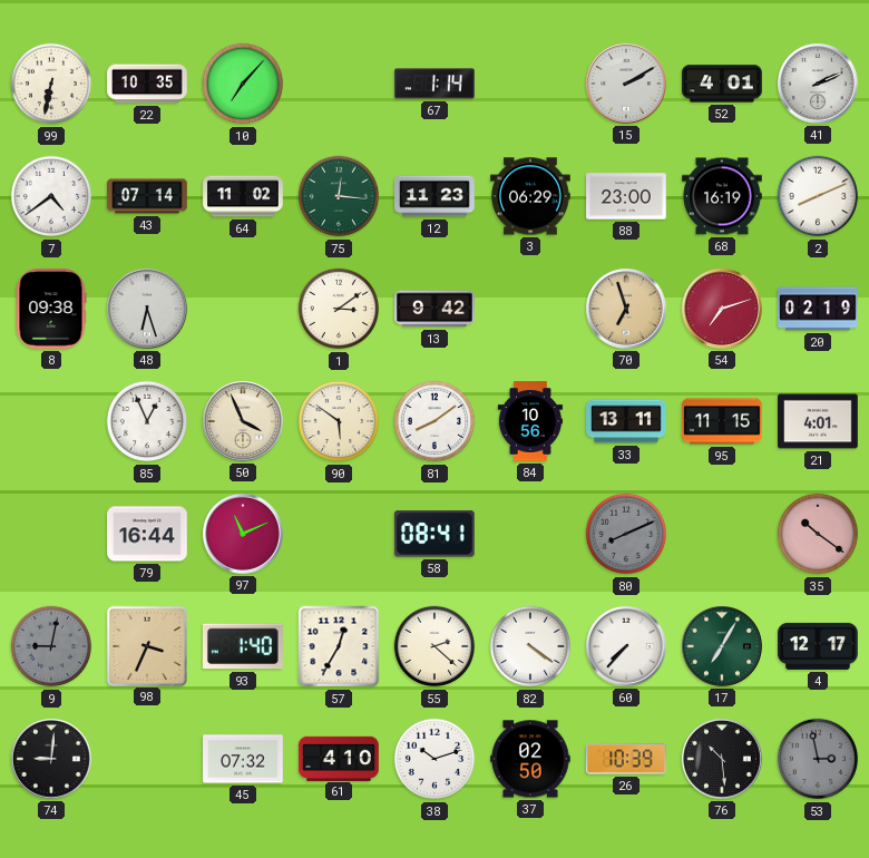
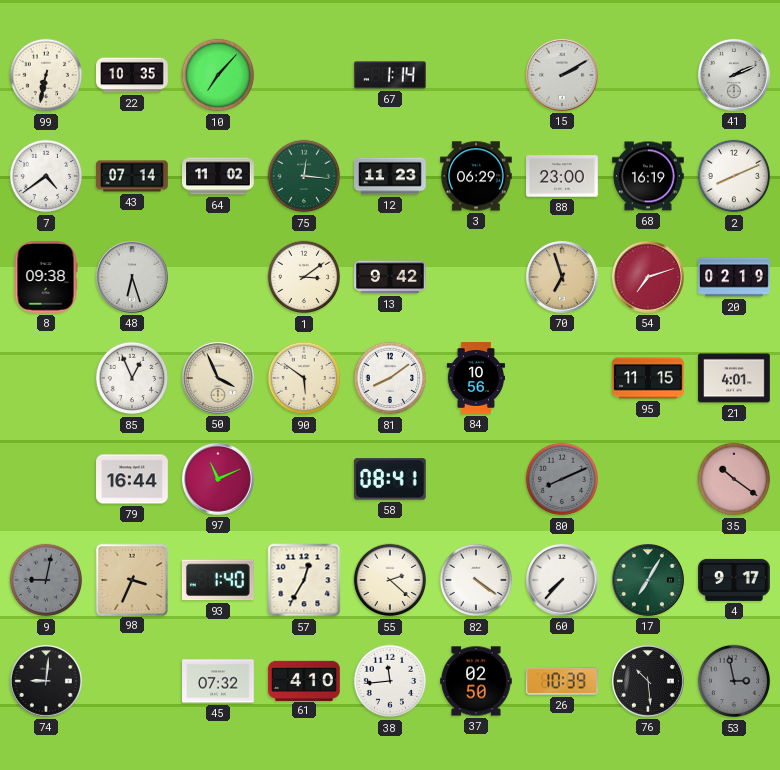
52: 4:01 -> none
33: 13:11 -> none
4: 12:17 -> 9:17
38: 10:12 -> 11:44
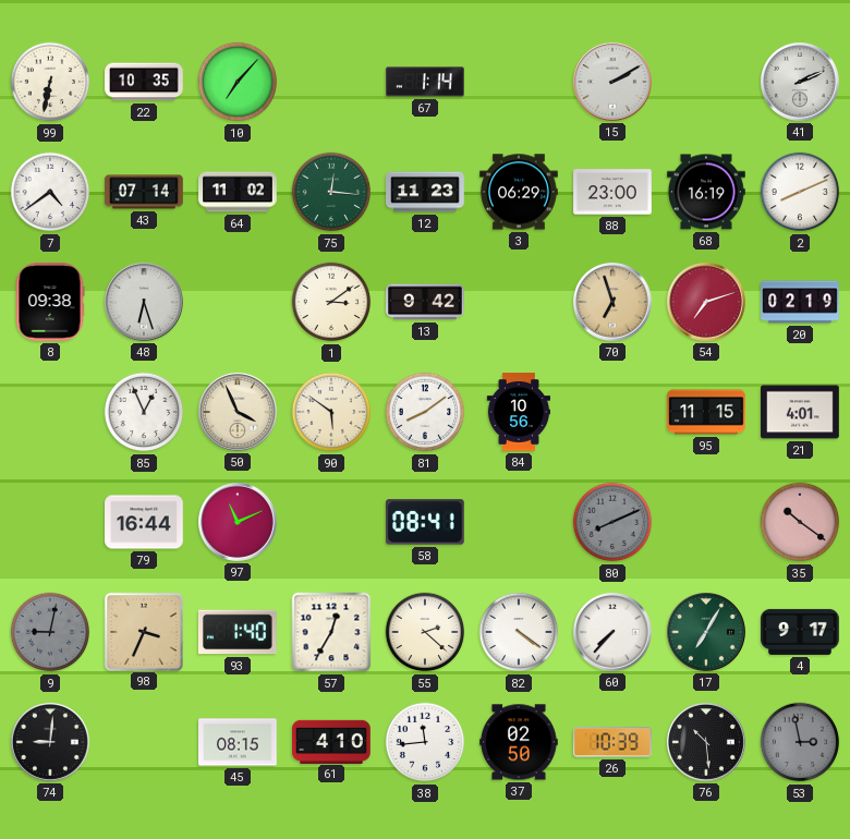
45: 07:32 -> 08:15
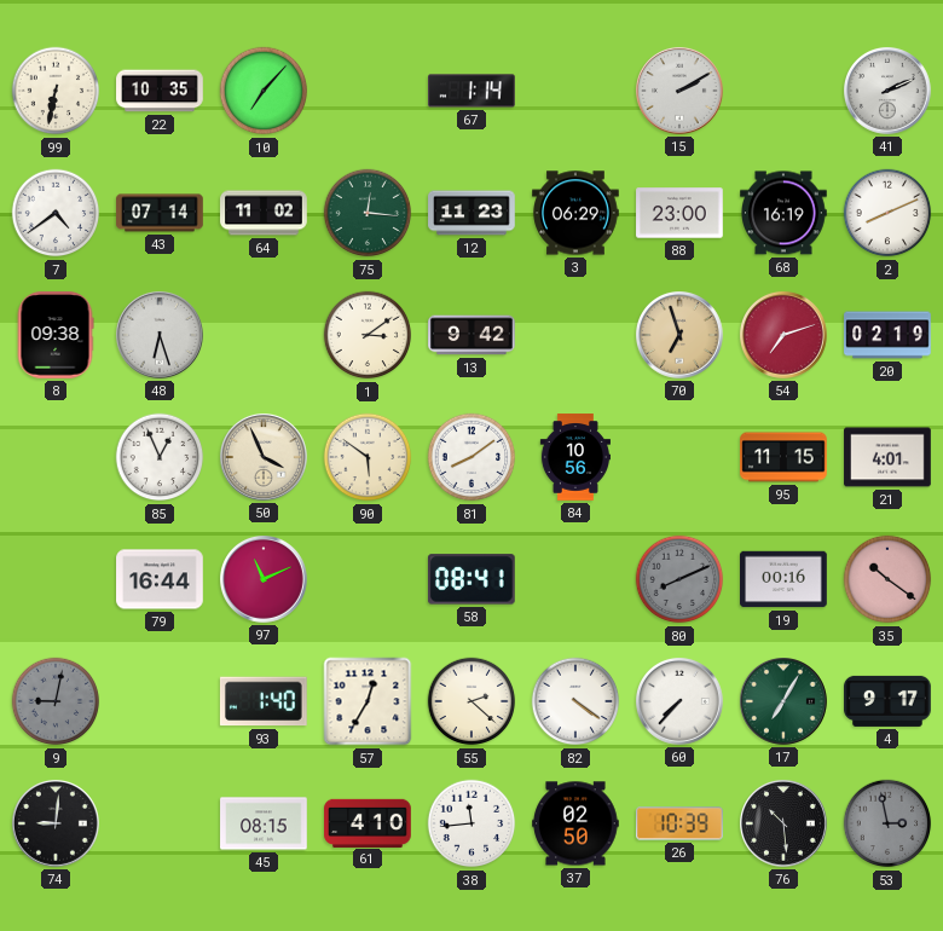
19: none -> 00:16
98: 3:34 -> none
